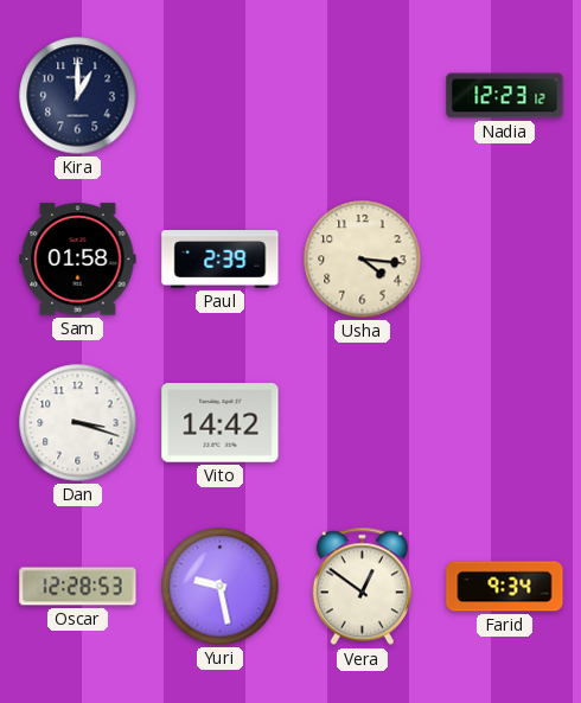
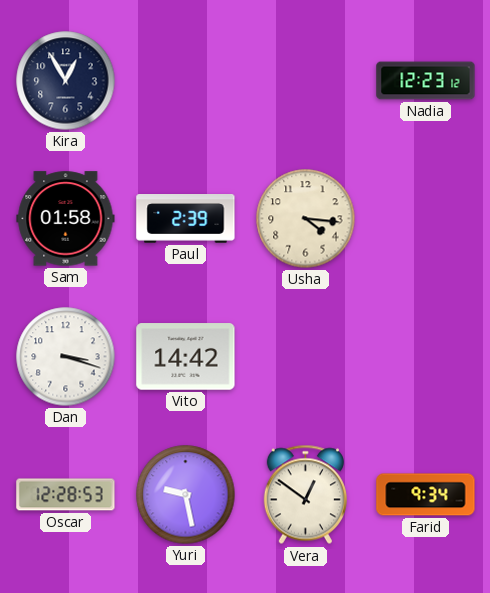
Kira: 1:00 -> 12:55
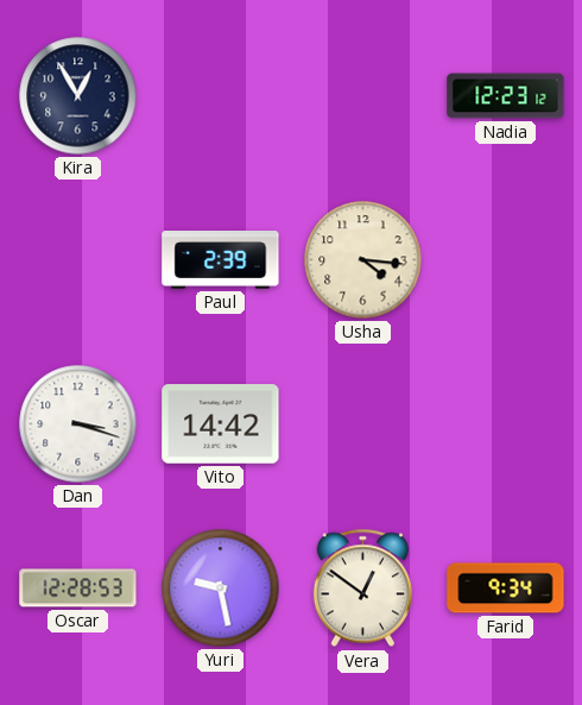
Sam: 01:58 -> none
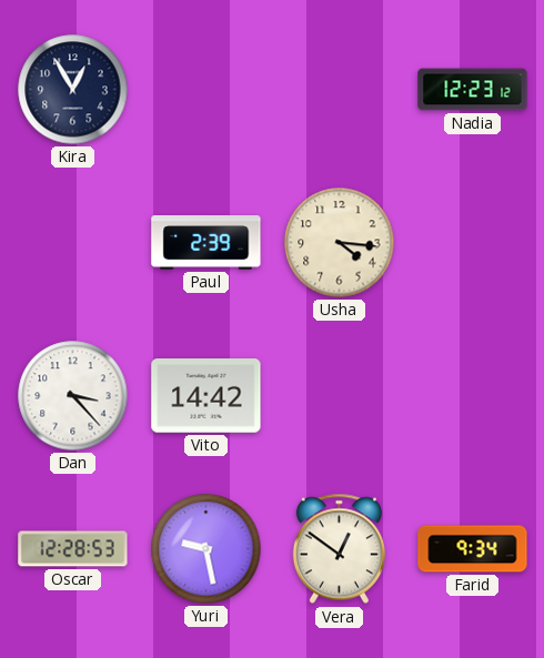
Dan: 3:18 -> 3:23
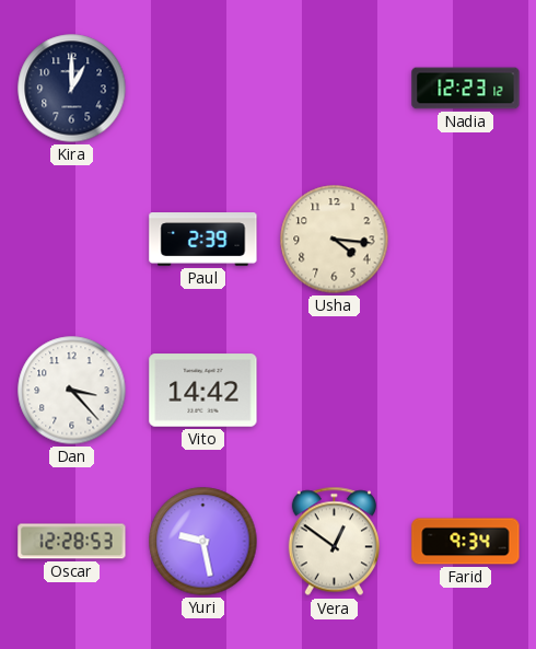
Kira: 12:55 -> 1:00
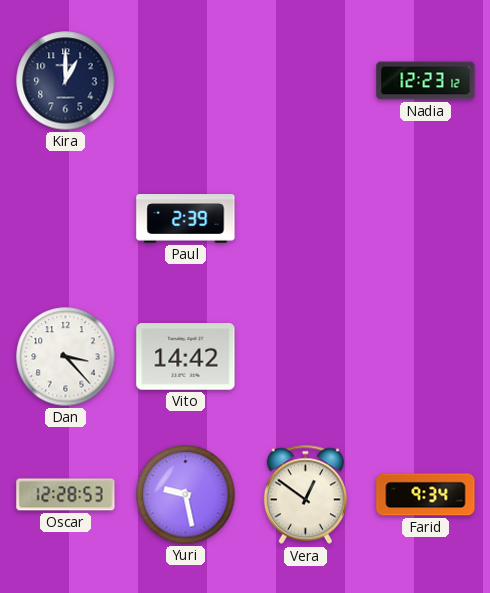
Usha: 4:16 -> none
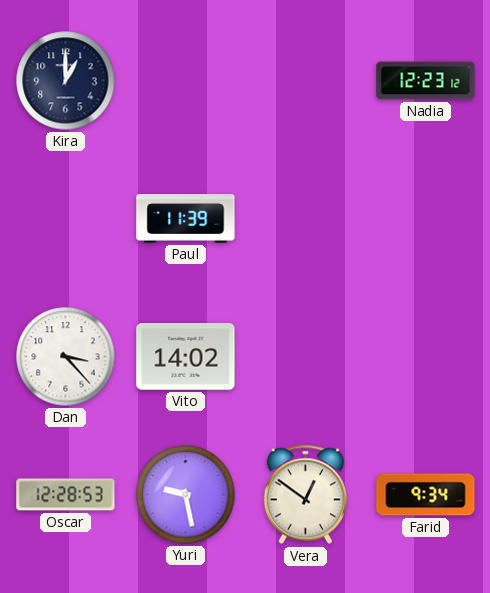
Paul: 2:39 -> 11:39
Vito: 14:42 -> 14:02
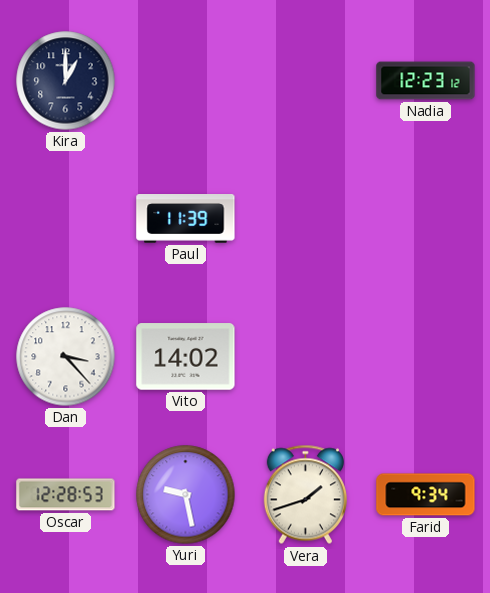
Vera: 12:51 -> 1:42
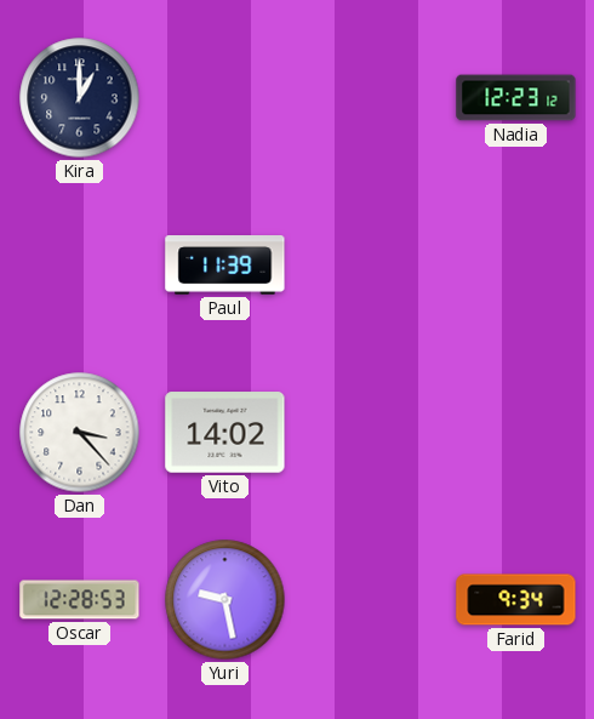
Vera: 1:42 -> none
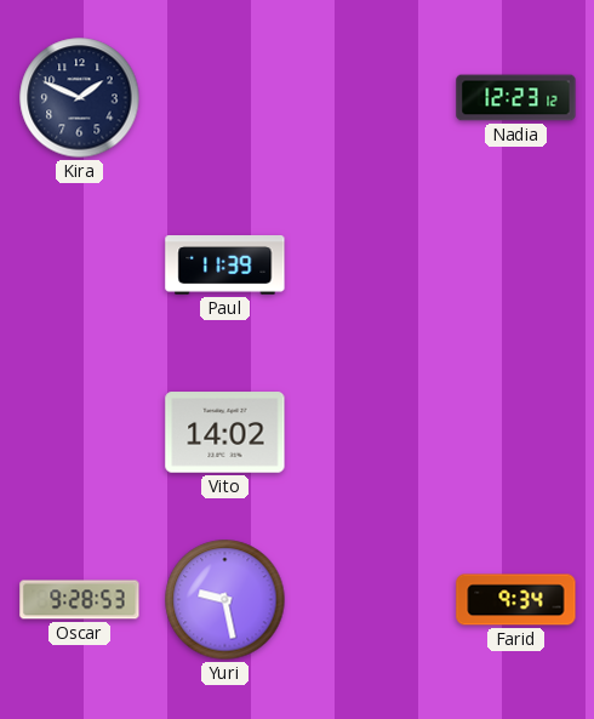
Kira: 1:00 -> 1:49
Dan: 3:23 -> none
Oscar: 12:28 -> 9:28
